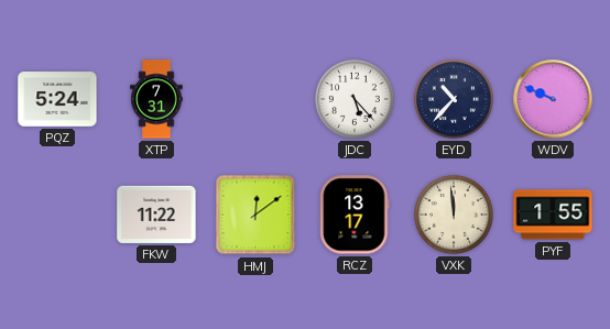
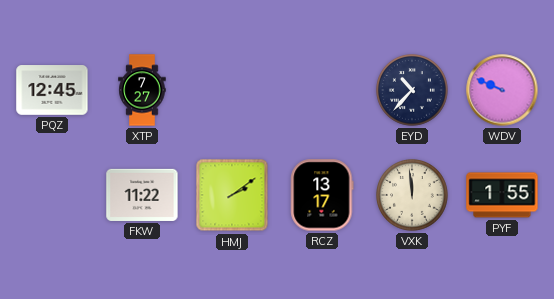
PQZ: 5:24 -> 12:45
XTP: 7:31 -> 7:27
JDC: 5:23 -> none
HMJ: 12:09 -> 2:09
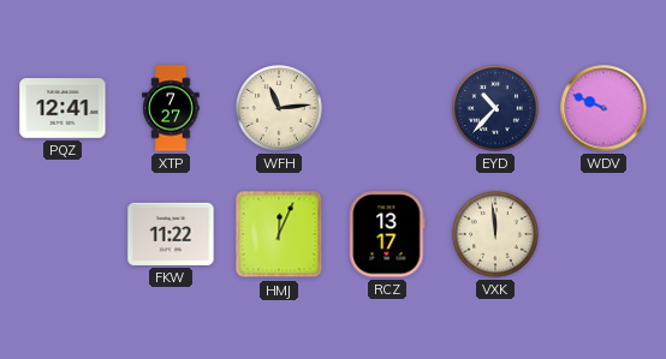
PQZ: 12:45 -> 12:41
WFH: none -> 11:14
HMJ: 2:09 -> 12:04
PYF: 1:55 -> none
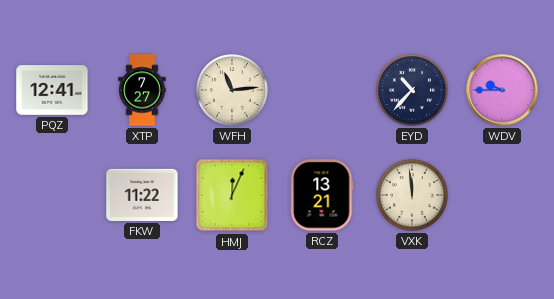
WDV: 9:49 -> 9:45
RCZ: 13:17 -> 13:21
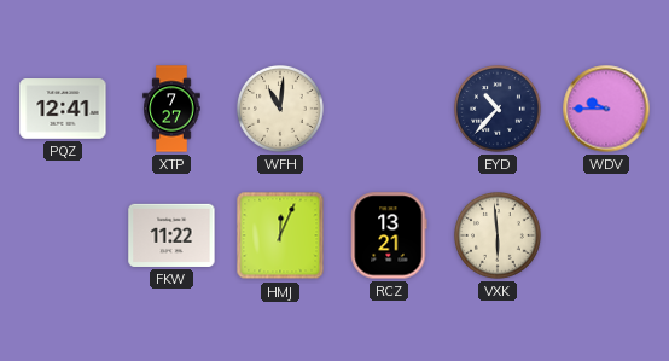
WFH: 11:14 -> 11:01
VXK: 11:59 -> 5:59
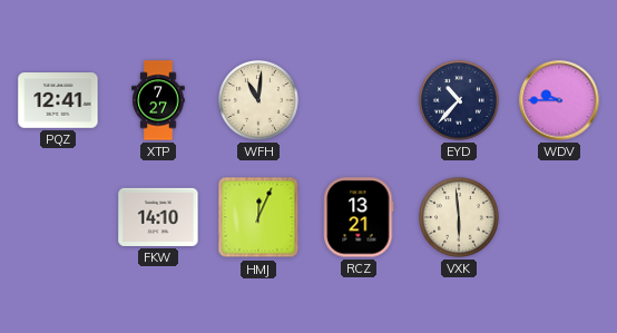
FKW: 11:22 -> 14:10
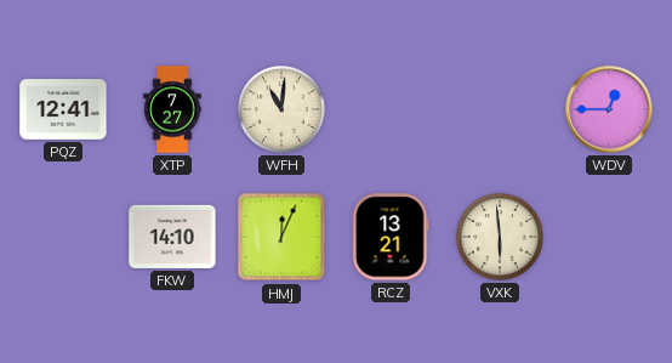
EYD: 10:37 -> none
WDV: 9:45 -> 12:45
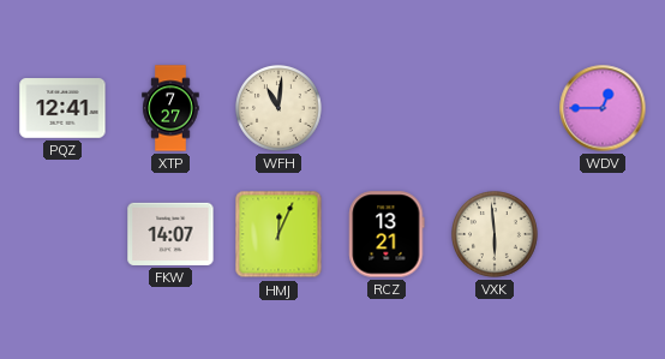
FKW: 14:10 -> 14:07
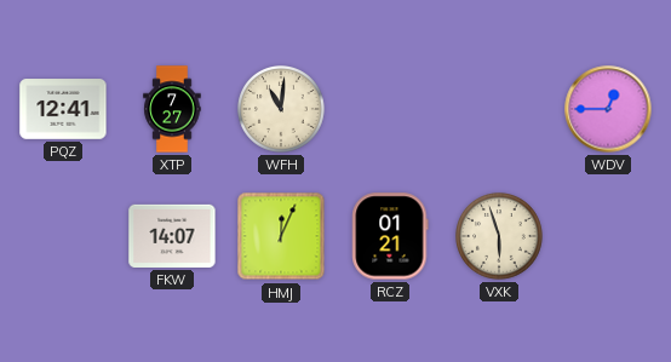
RCZ: 13:21 -> 01:21
VXK: 5:59 -> 5:57
